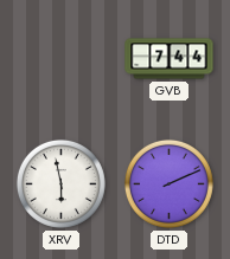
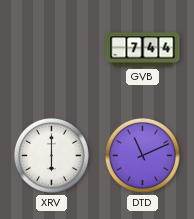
XRV: 5:58 -> 6:00
DTD: 2:11 -> 11:11
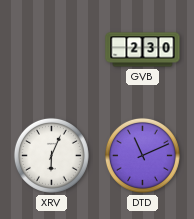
GVB: 7:44 -> 2:30
XRV: 6:00 -> 6:04
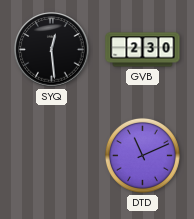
SYQ: none -> 12:29
XRV: 6:04 -> none
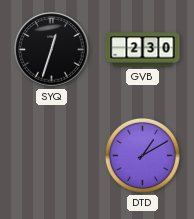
SYQ: 12:29 -> 12:33
DTD: 11:11 -> 1:10
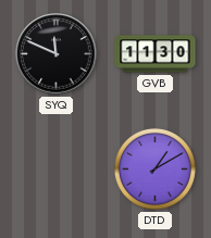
SYQ: 12:33 -> 11:49
GVB: 2:30 -> 11:30
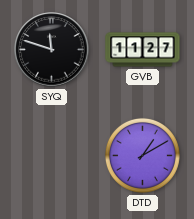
SYQ: 11:49 -> 11:48
GVB: 11:30 -> 11:27
